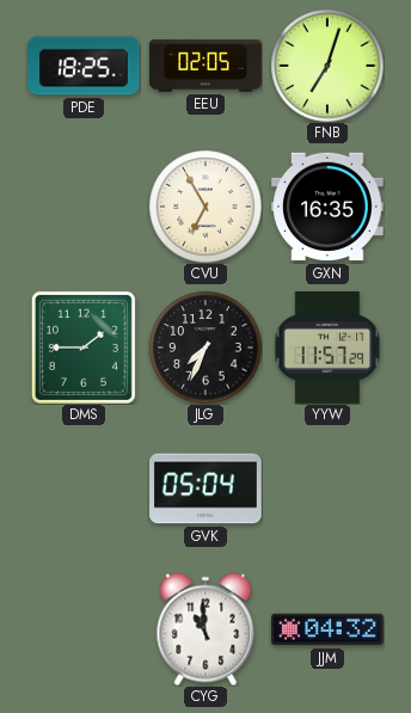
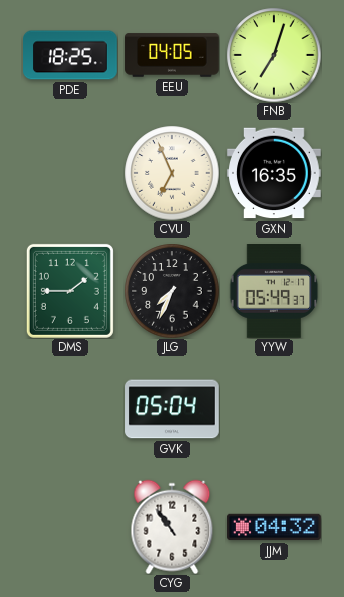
EEU: 02:05 -> 04:05
CVU: 6:55 -> 6:56
YYW: 11:57 -> 05:49
CYG: 10:59 -> 10:54
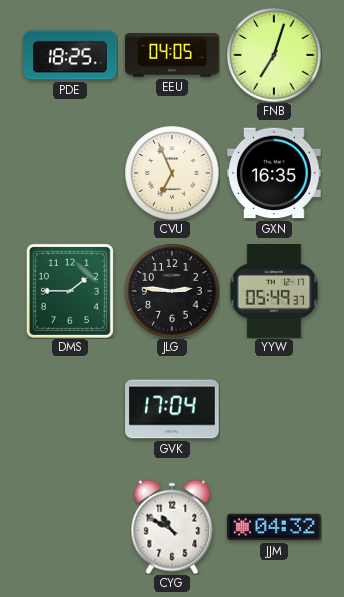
JLG: 7:34 -> 2:46
GVK: 05:04 -> 17:04
CYG: 10:54 -> 10:50
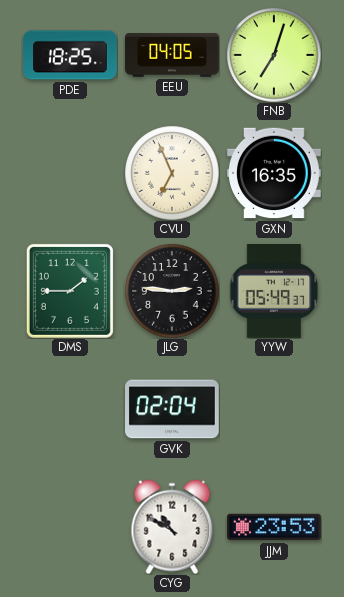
GVK: 17:04 -> 02:04
JJM: 04:32 -> 23:53
